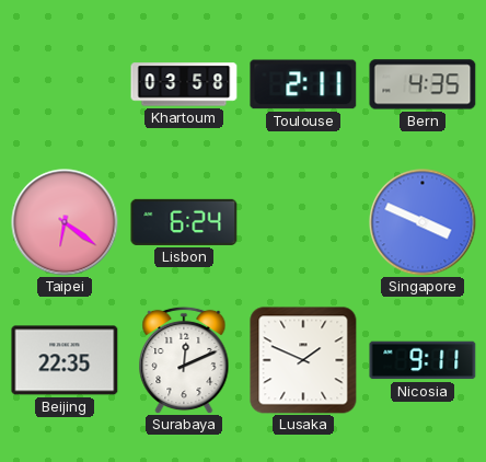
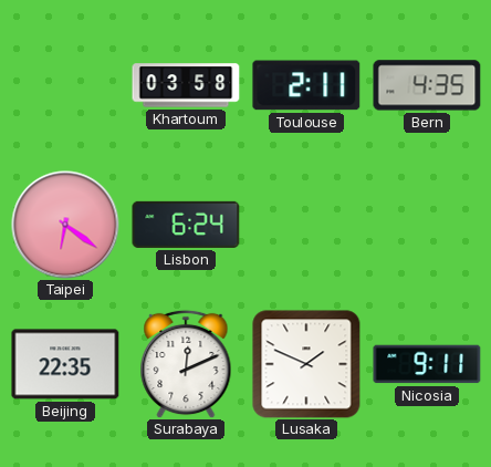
Singapore: 3:49 -> none
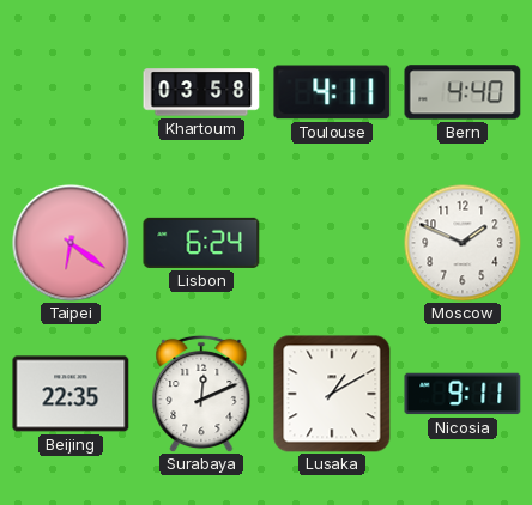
Toulouse: 2:11 -> 4:11
Bern: 4:35 -> 4:40
Moscow: none -> 1:49
Lusaka: 1:49 -> 1:10
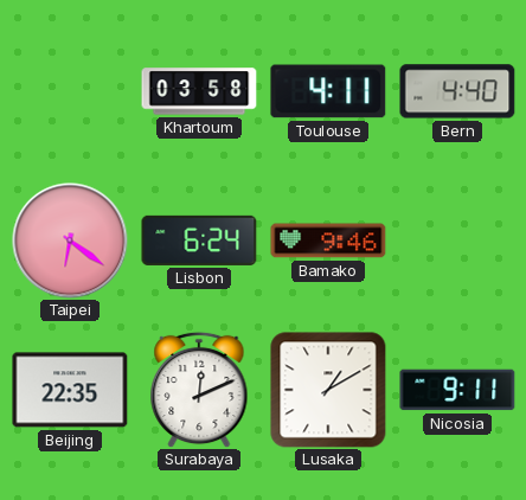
Bamako: none -> 9:46
Moscow: 1:49 -> none
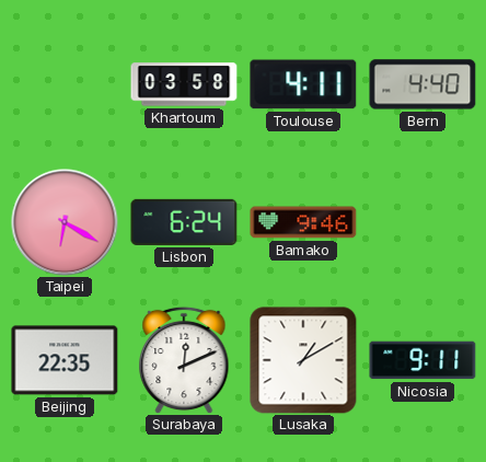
Taipei: 6:21 -> 6:20
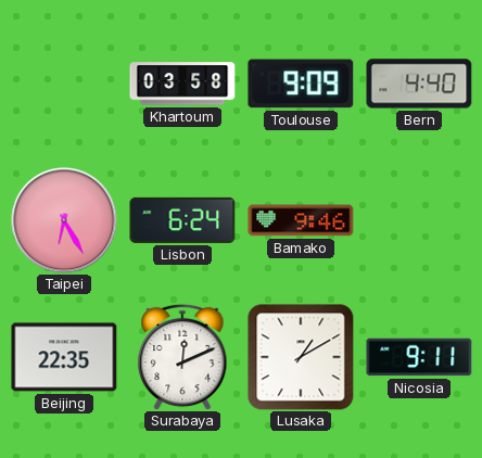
Toulouse: 4:11 -> 9:09
Taipei: 6:20 -> 6:25
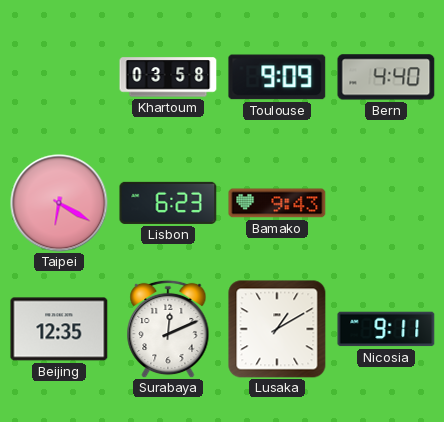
Taipei: 6:25 -> 6:20
Lisbon: 6:24 -> 6:23
Bamako: 9:46 -> 9:43
Beijing: 22:35 -> 12:35
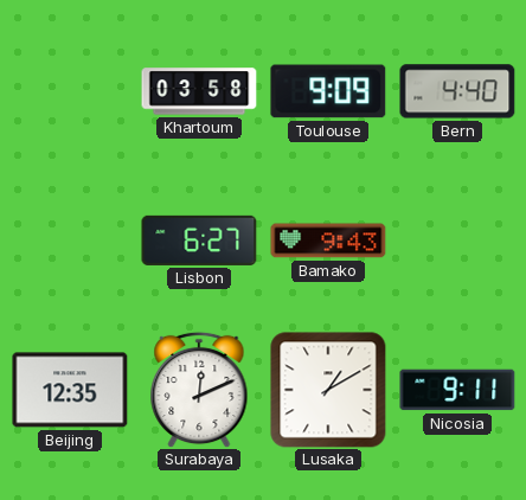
Taipei: 6:20 -> none
Lisbon: 6:23 -> 6:27
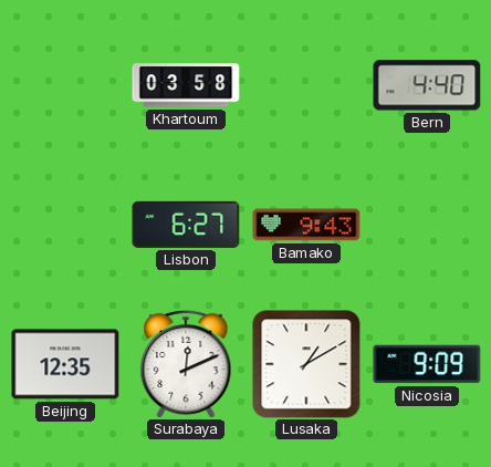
Toulouse: 9:09 -> none
Nicosia: 9:11 -> 9:09
